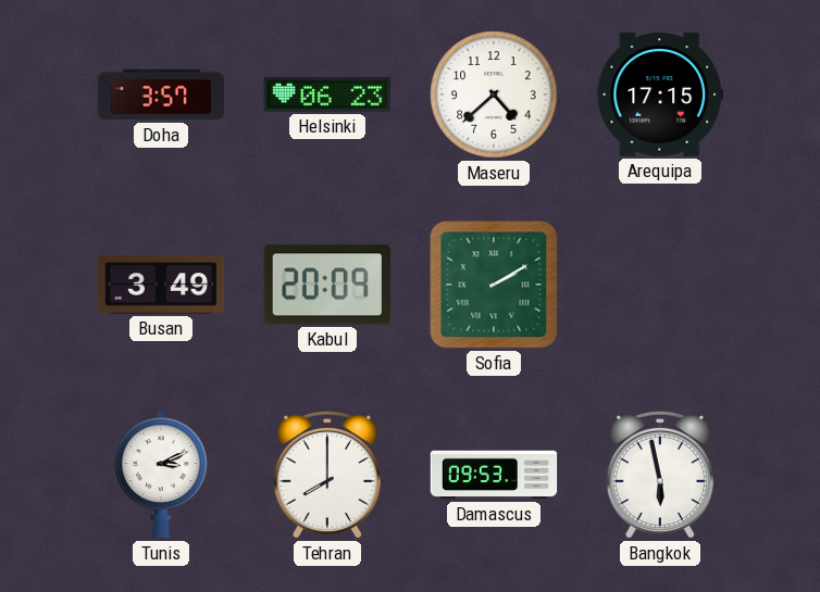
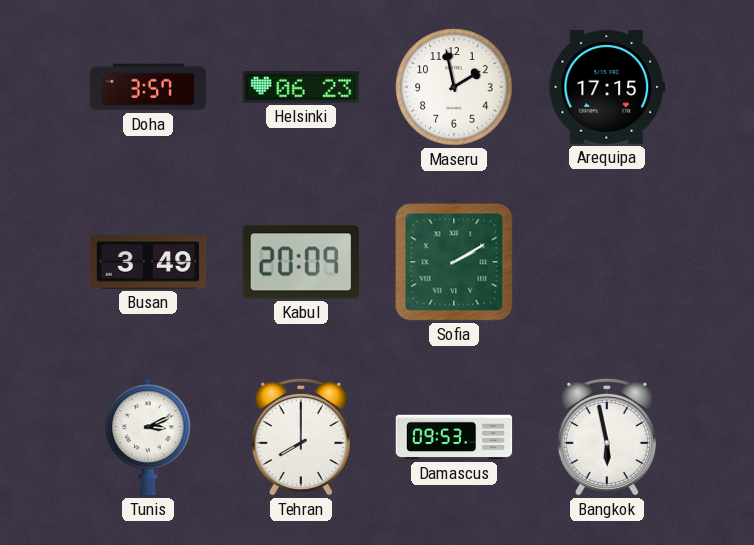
Maseru: 4:38 -> 1:58
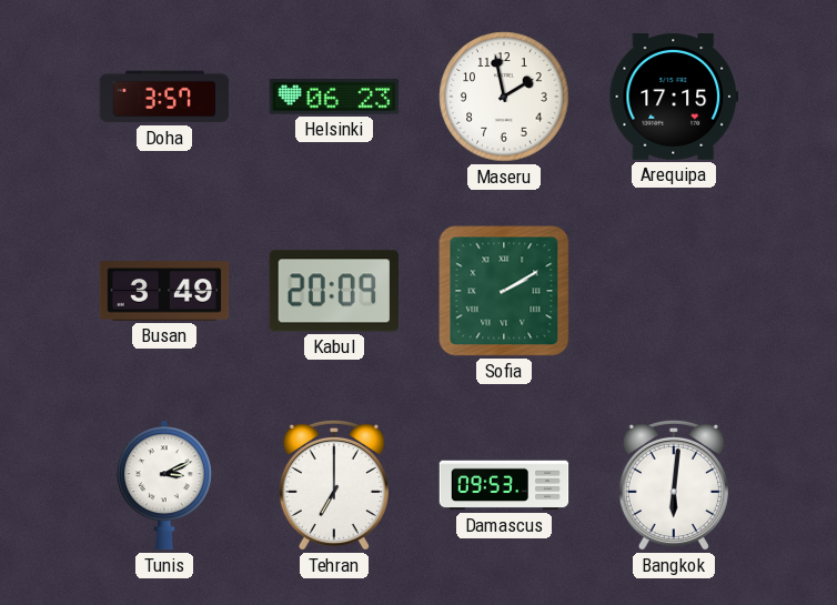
Tehran: 8:00 -> 7:00
Bangkok: 5:58 -> 6:01
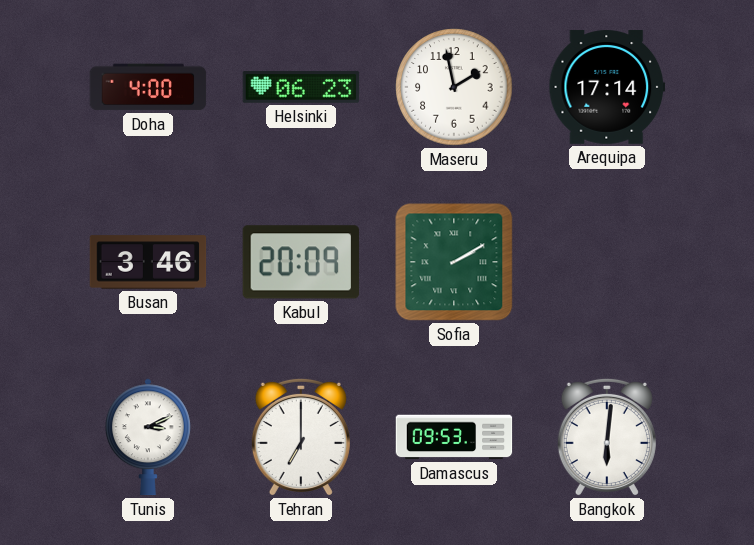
Doha: 3:57 -> 4:00
Arequipa: 17:15 -> 17:14
Busan: 3:49 -> 3:46
